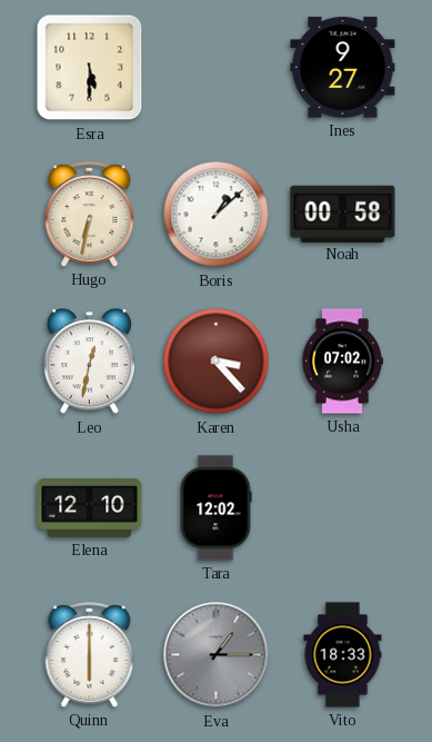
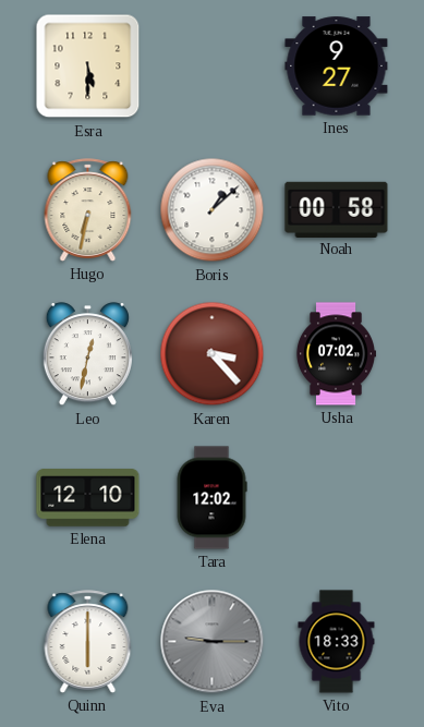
Eva: 1:15 -> 9:15
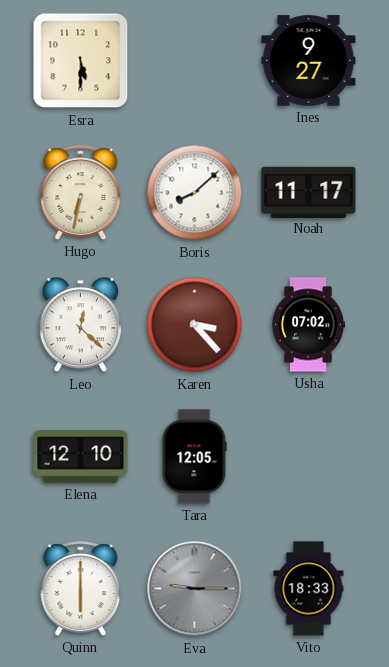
Boris: 1:08 -> 8:08
Noah: 00:58 -> 11:17
Leo: 12:32 -> 12:22
Tara: 12:02 -> 12:05
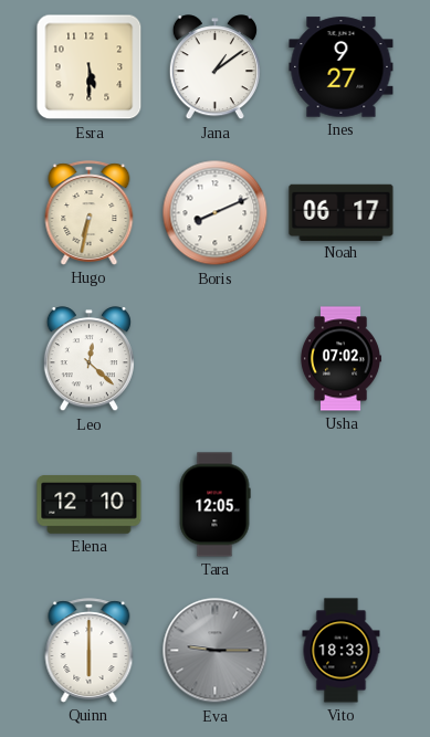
Jana: none -> 1:09
Boris: 8:08 -> 8:11
Noah: 11:17 -> 06:17
Karen: 3:23 -> none
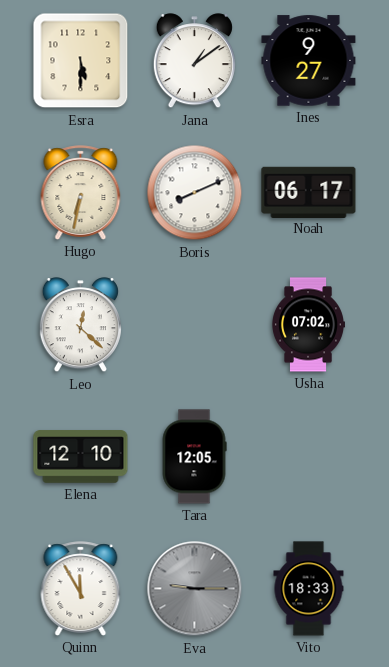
Quinn: 6:00 -> 11:55
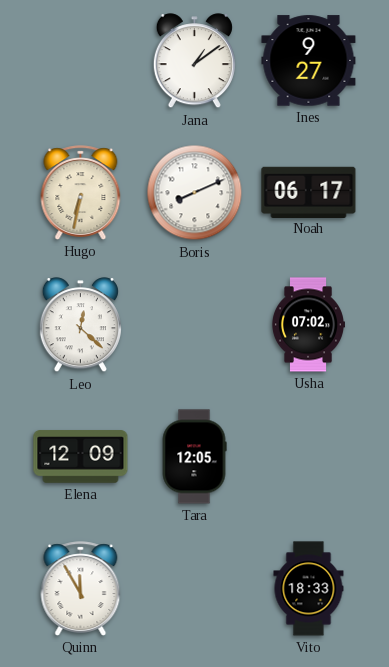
Esra: 5:30 -> none
Elena: 12:10 -> 12:09
Eva: 9:15 -> none
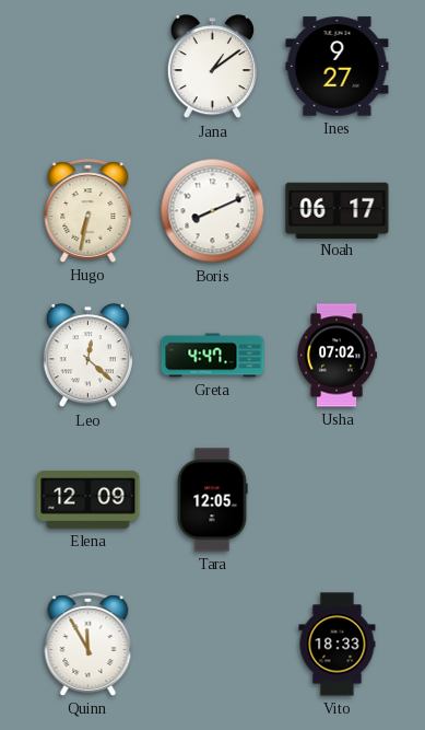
Greta: none -> 4:47
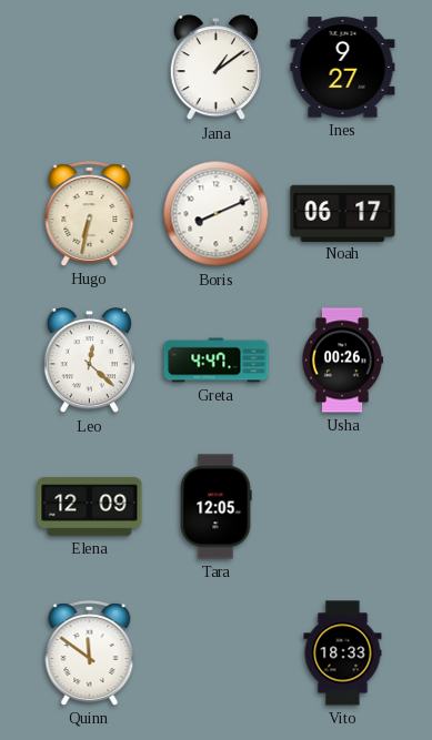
Usha: 07:02 -> 00:26
Quinn: 11:55 -> 11:51
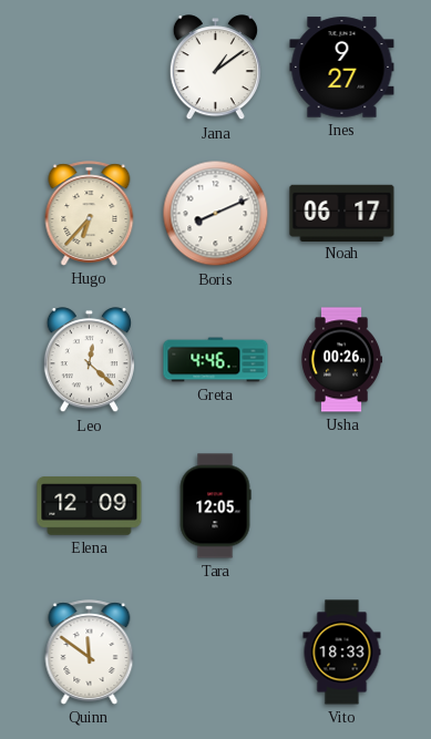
Hugo: 6:32 -> 6:37
Greta: 4:47 -> 4:46
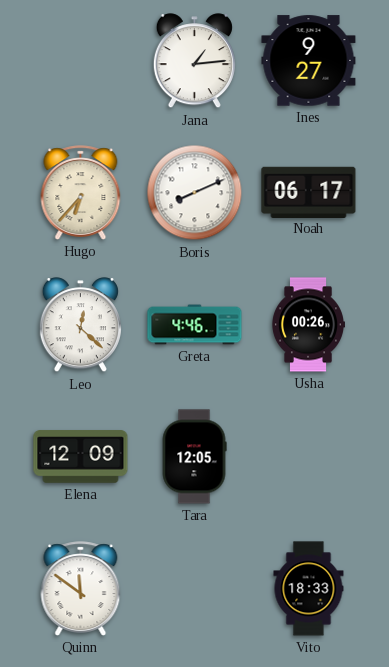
Jana: 1:09 -> 1:14
